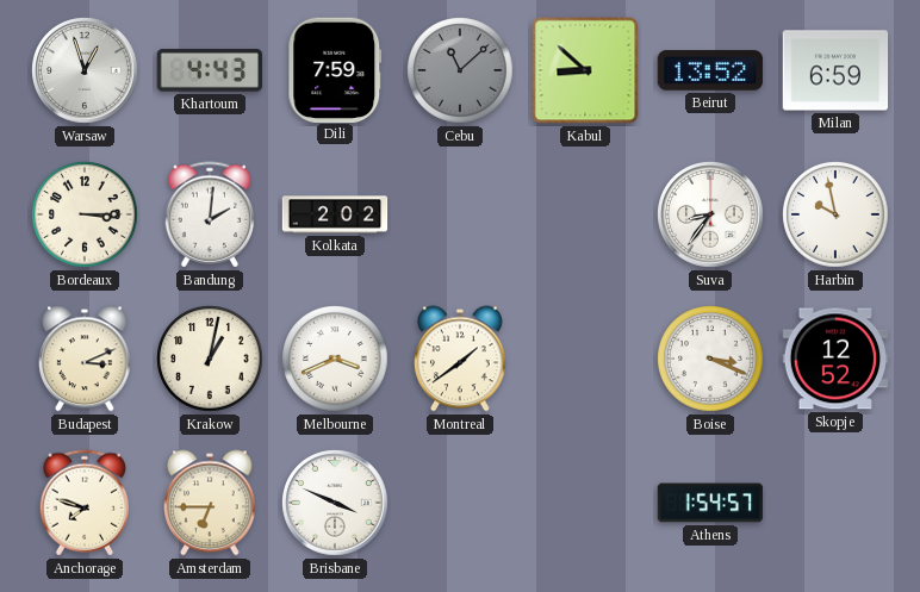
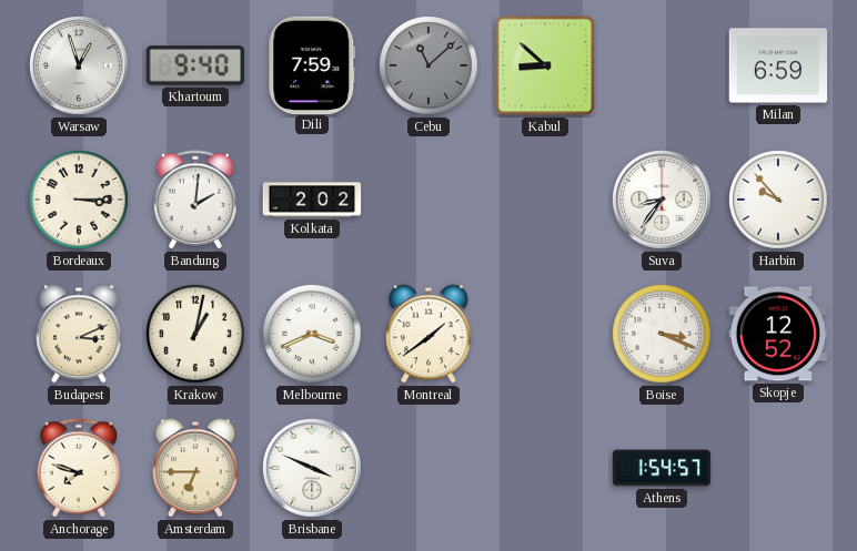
Khartoum: 4:43 -> 9:40
Beirut: 13:52 -> none
Harbin: 9:58 -> 9:53
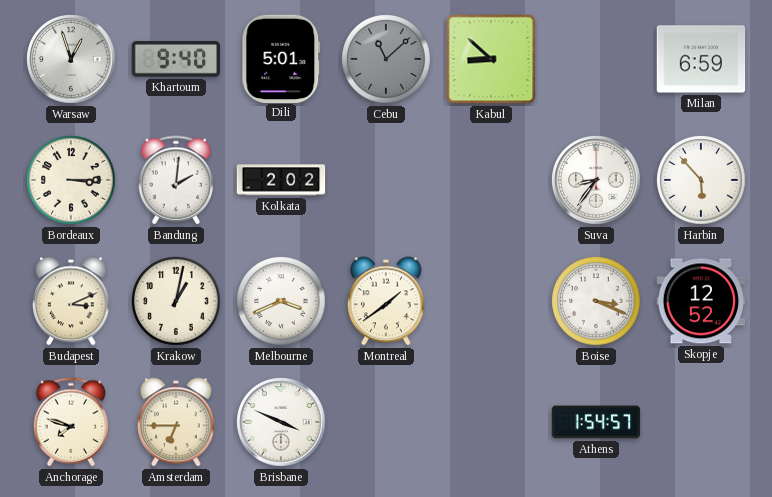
Dili: 7:59 -> 5:01
Harbin: 9:53 -> 5:53
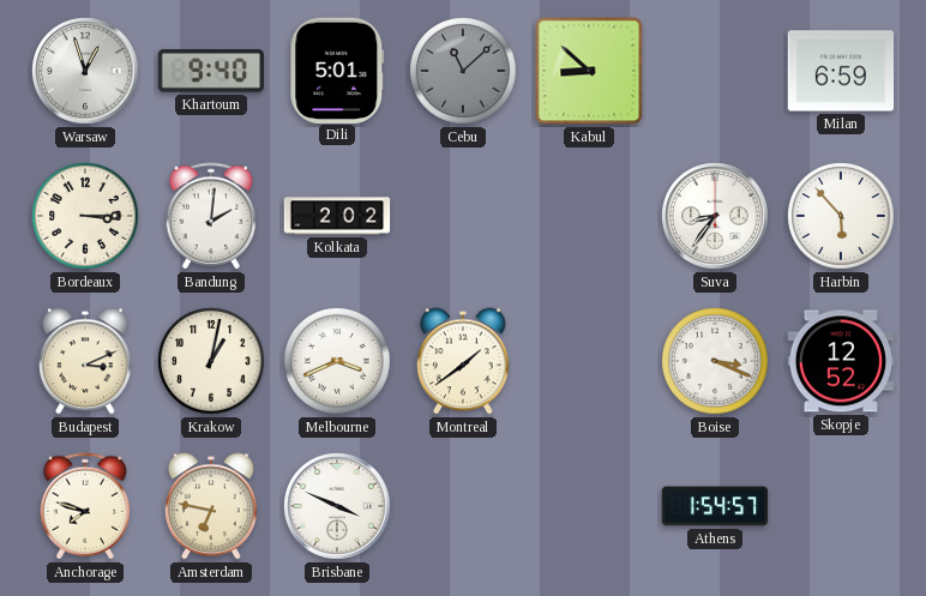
Amsterdam: 6:45 -> 6:47
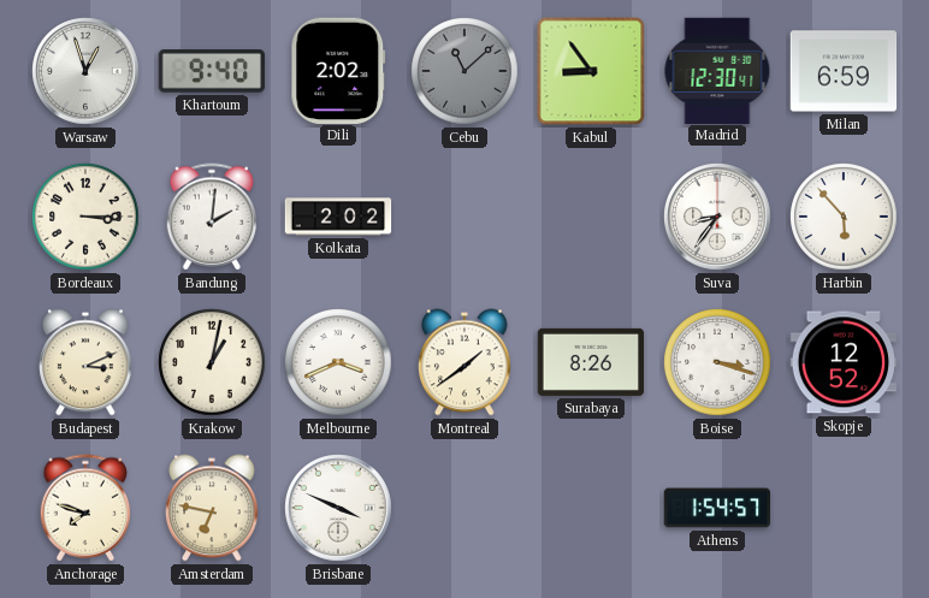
Dili: 5:01 -> 2:02
Kabul: 8:52 -> 8:54
Madrid: none -> 12:30
Surabaya: none -> 8:26
Boise: 3:19 -> 3:18
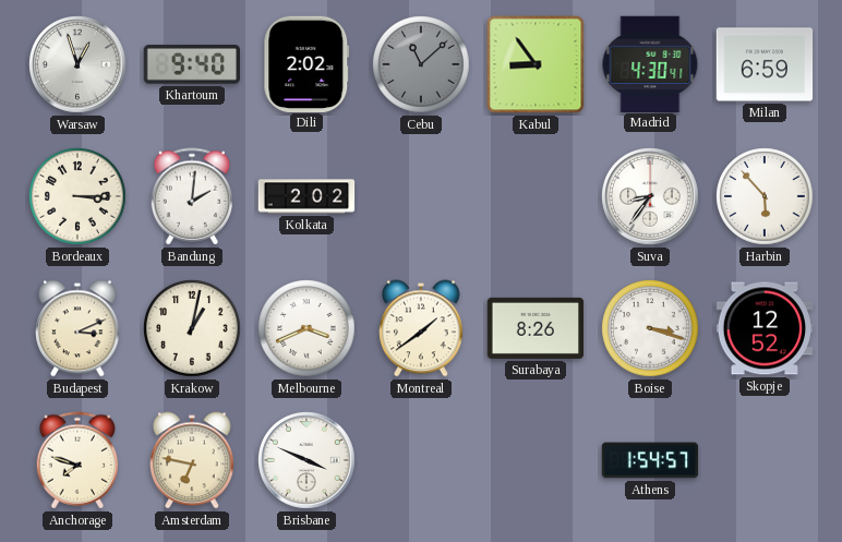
Madrid: 12:30 -> 4:30
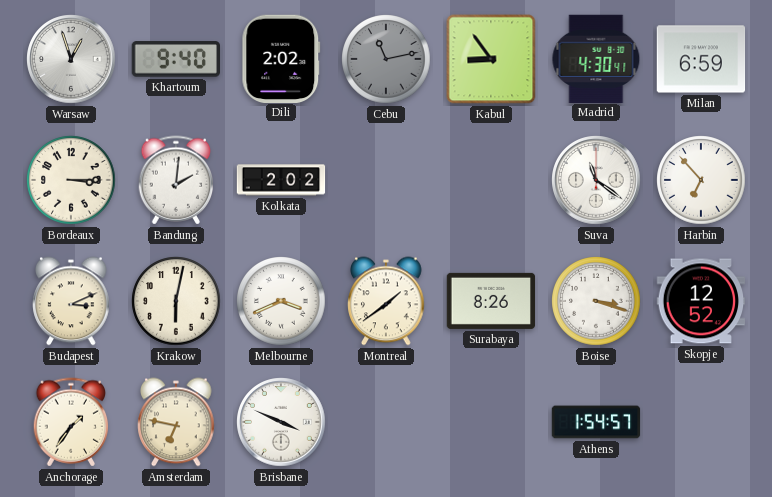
Cebu: 11:08 -> 11:13
Suva: 8:36 -> 11:21
Harbin: 5:53 -> 6:53
Krakow: 1:02 -> 6:02
Anchorage: 7:48 -> 1:36
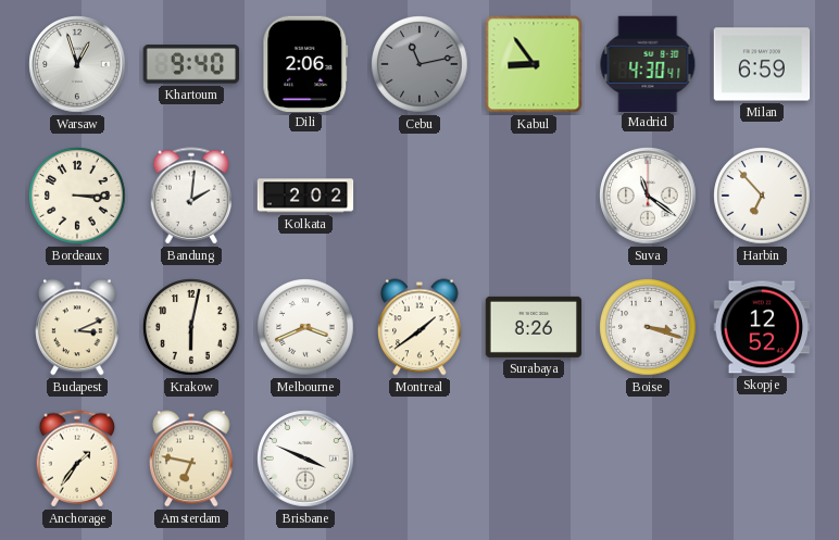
Dili: 2:02 -> 2:06
Athens: 1:54 -> none
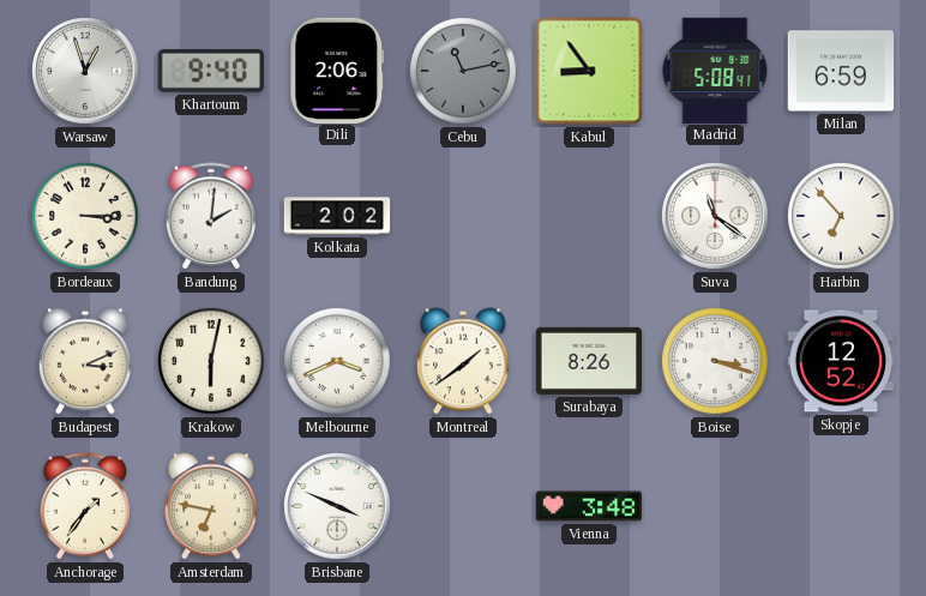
Madrid: 4:30 -> 5:08
Vienna: none -> 3:48
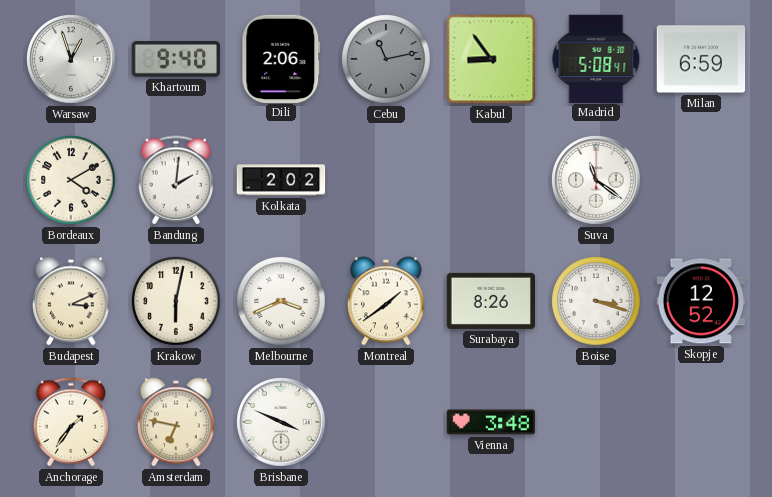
Bordeaux: 3:15 -> 4:10
Harbin: 6:53 -> none
